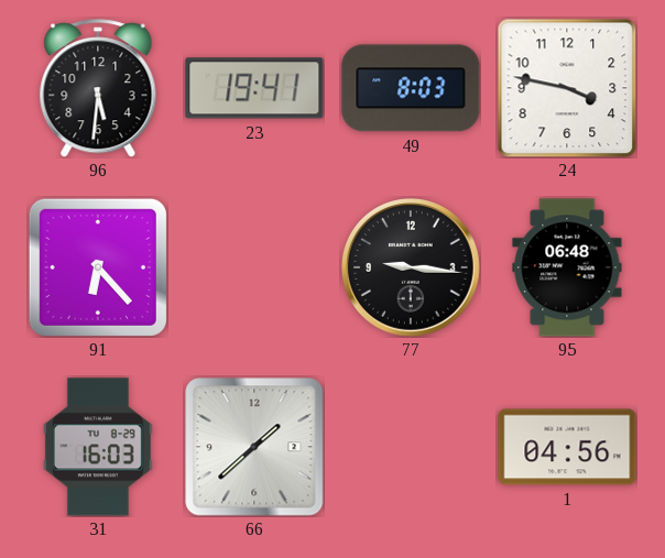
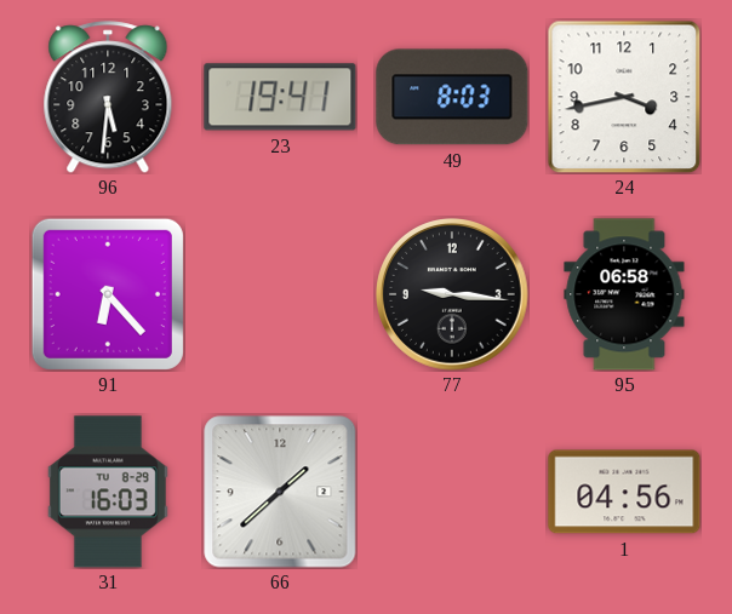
24: 3:47 -> 3:43
95: 06:48 -> 06:58
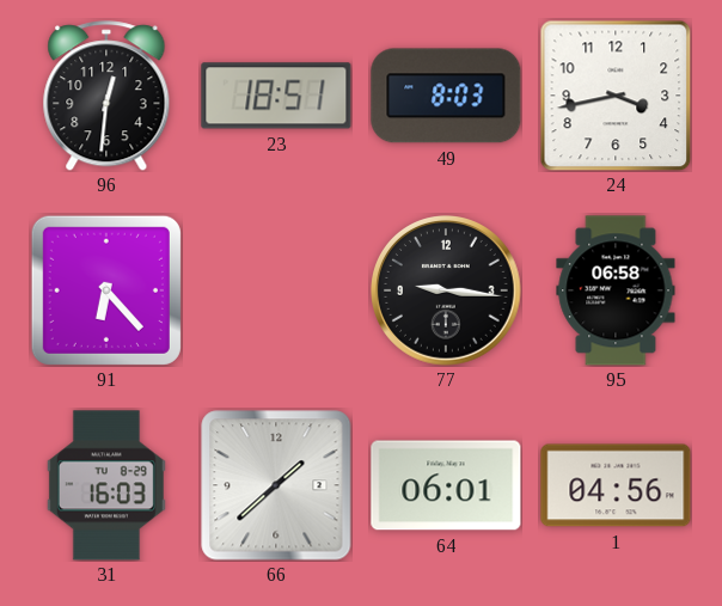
96: 5:31 -> 12:31
23: 19:41 -> 18:51
64: none -> 06:01
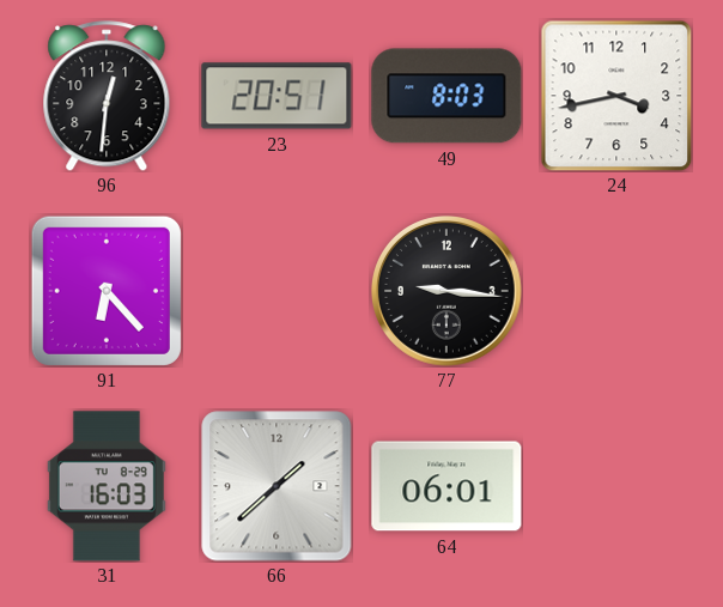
23: 18:51 -> 20:51
95: 06:58 -> none
1: 04:56 -> none
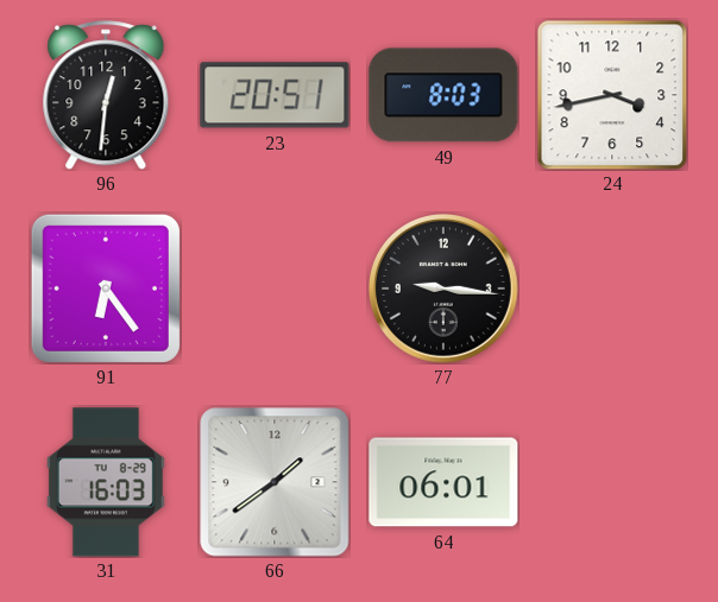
91: 6:23 -> 6:24
66: 1:38 -> 1:39
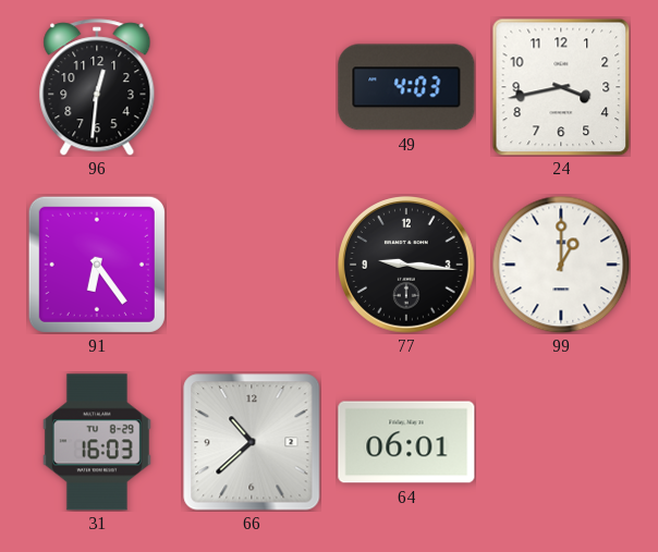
23: 20:51 -> none
49: 8:03 -> 4:03
99: none -> 1:00
66: 1:39 -> 10:38
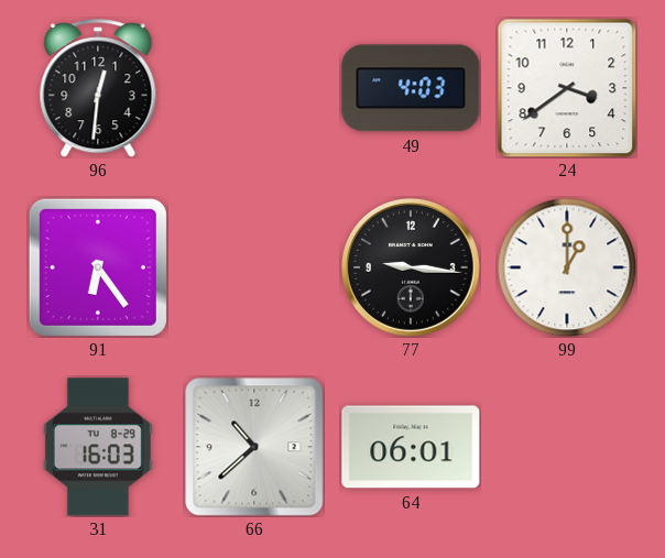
24: 3:43 -> 3:39
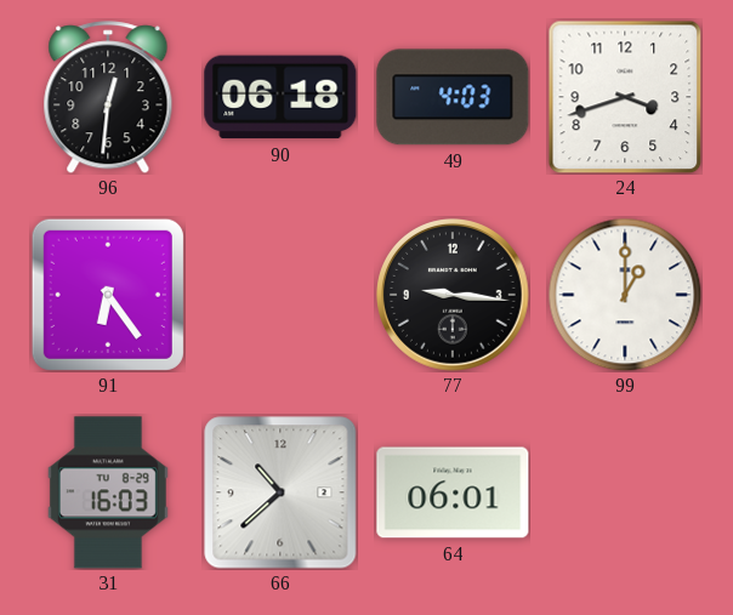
90: none -> 06:18
24: 3:39 -> 3:42
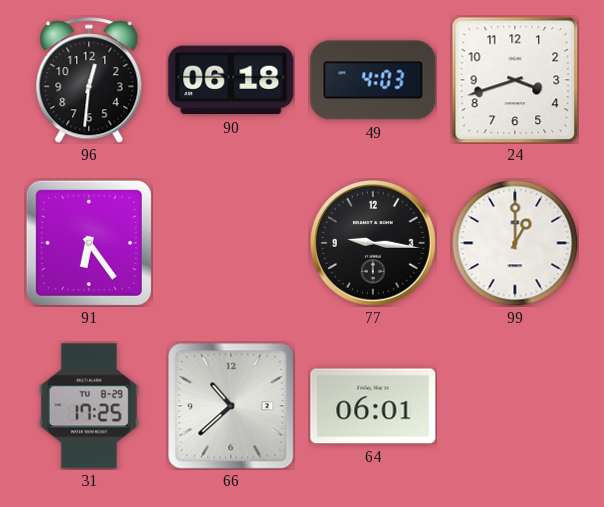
31: 16:03 -> 17:25
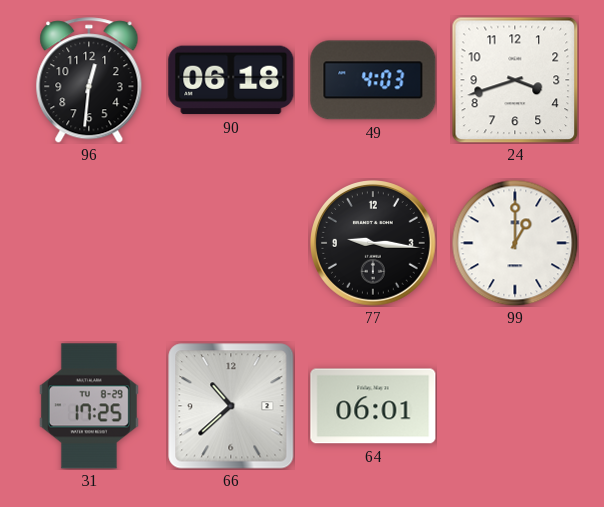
91: 6:24 -> none
